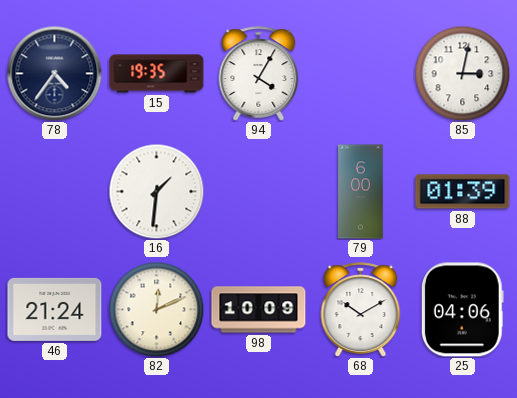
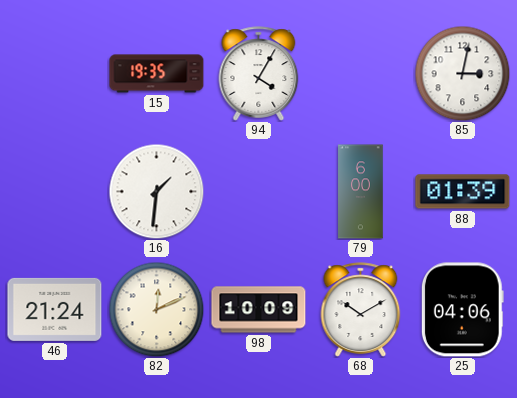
78: 4:36 -> none
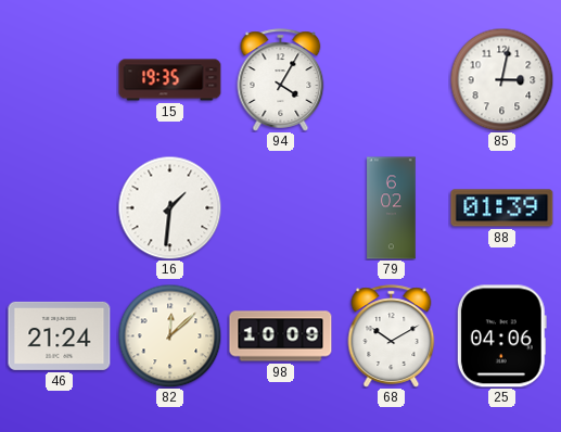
79: 6:00 -> 6:02
82: 12:11 -> 12:08
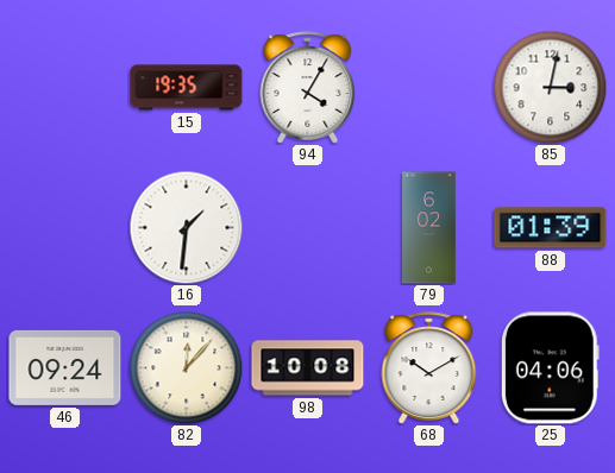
46: 21:24 -> 09:24
82: 12:08 -> 12:07
98: 10:09 -> 10:08
